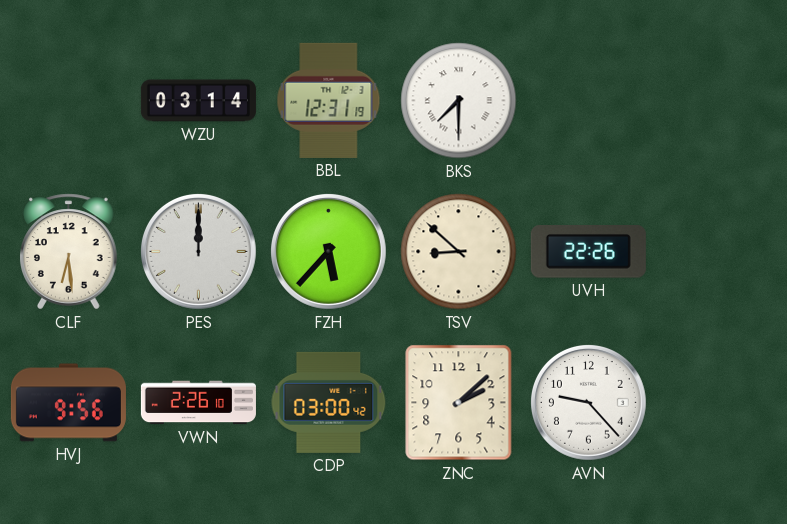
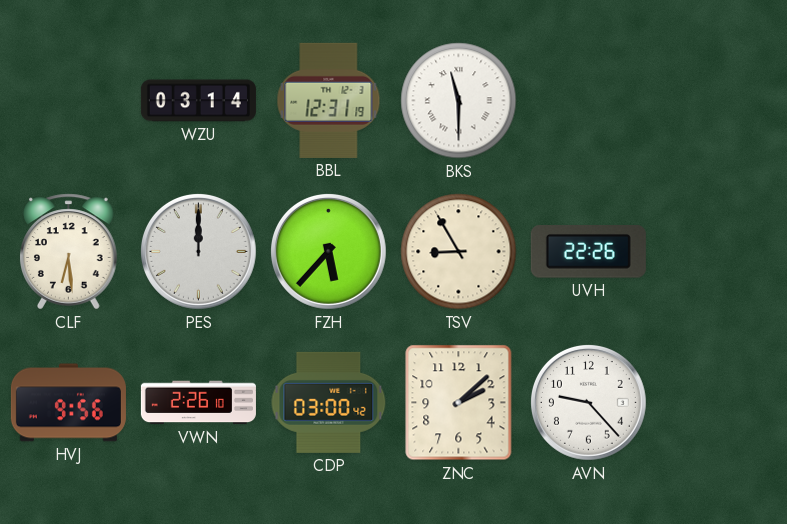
BKS: 7:30 -> 11:30
TSV: 8:52 -> 8:55
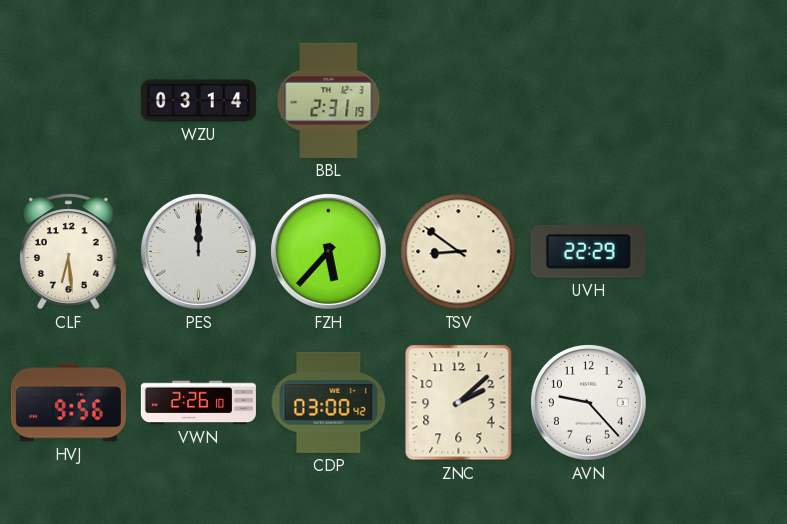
BBL: 12:31 -> 2:31
BKS: 11:30 -> none
TSV: 8:55 -> 8:51
UVH: 22:26 -> 22:29
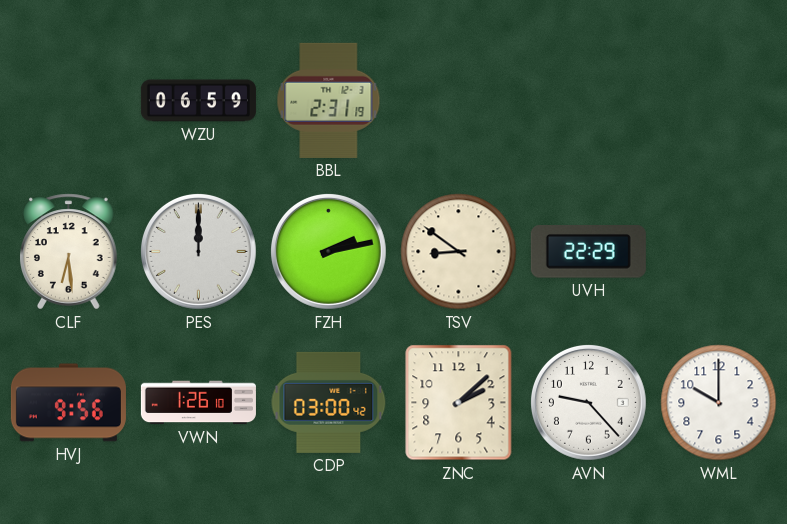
WZU: 03:14 -> 06:59
FZH: 5:37 -> 2:13
VWN: 2:26 -> 1:26
WML: none -> 10:00
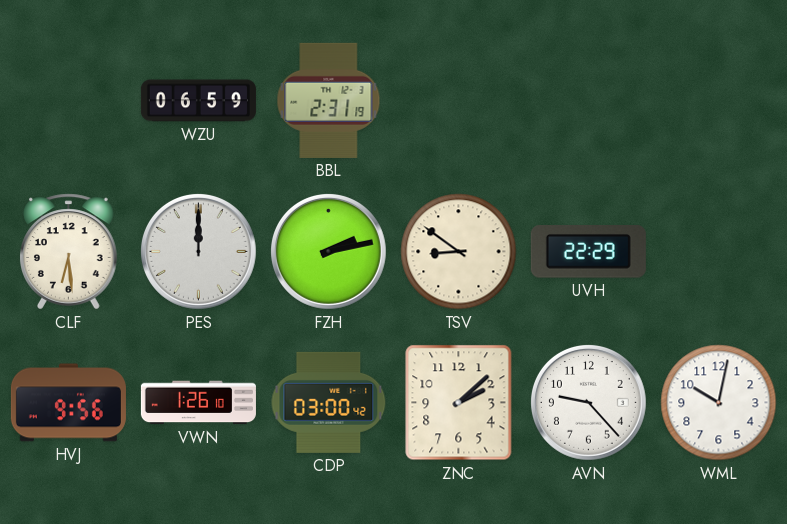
WML: 10:00 -> 10:02
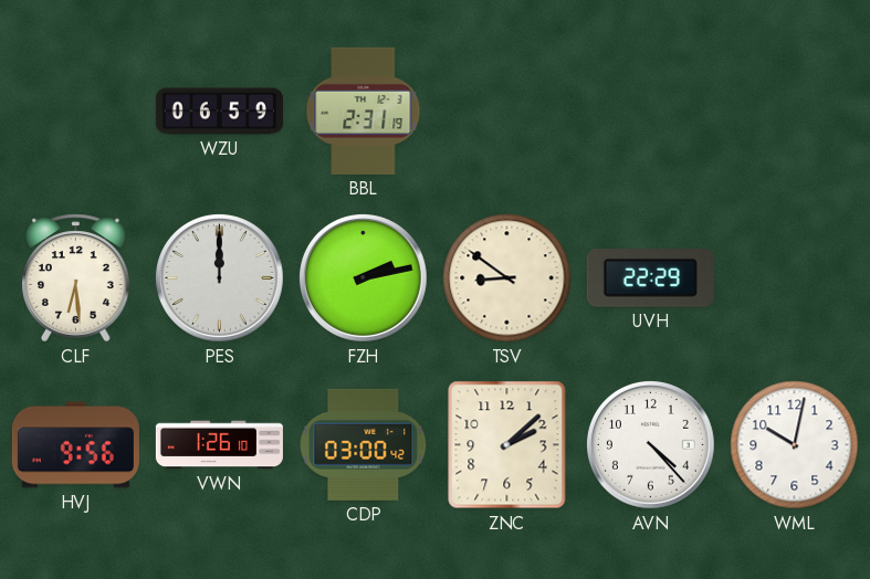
AVN: 9:23 -> 4:23
